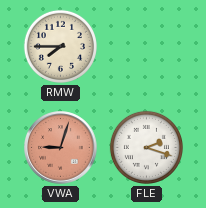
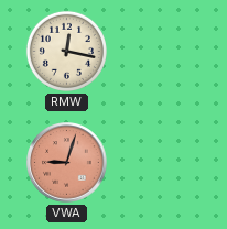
RMW: 7:45 -> 12:17
FLE: 2:18 -> none
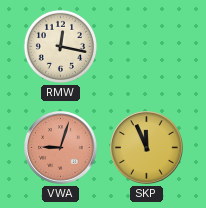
SKP: none -> 11:56
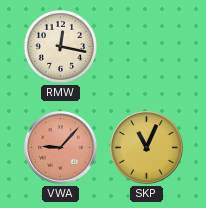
VWA: 9:03 -> 9:07
SKP: 11:56 -> 11:04
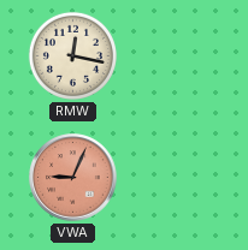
VWA: 9:07 -> 9:04
SKP: 11:04 -> none
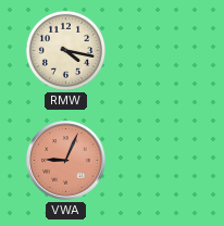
RMW: 12:17 -> 4:17
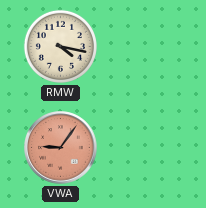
VWA: 9:04 -> 9:06
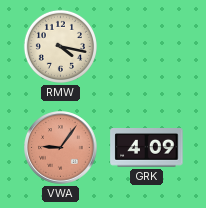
GRK: none -> 4:09
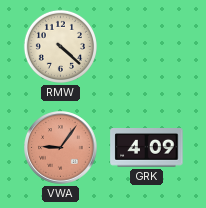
RMW: 4:17 -> 4:22
